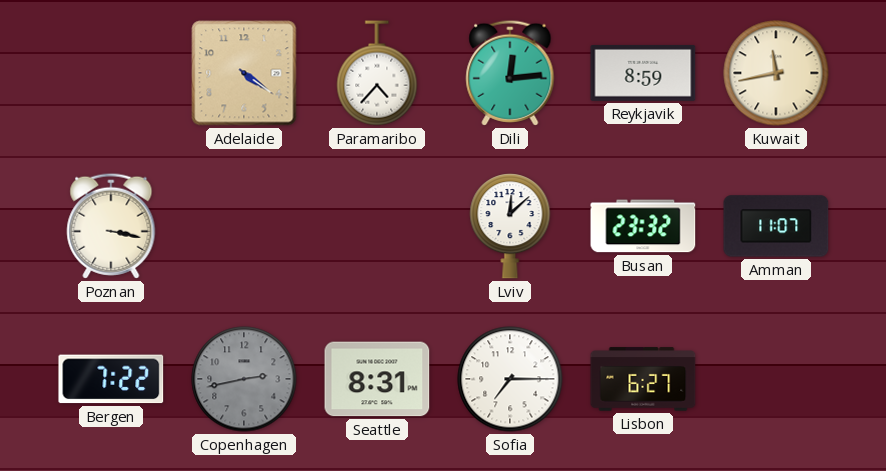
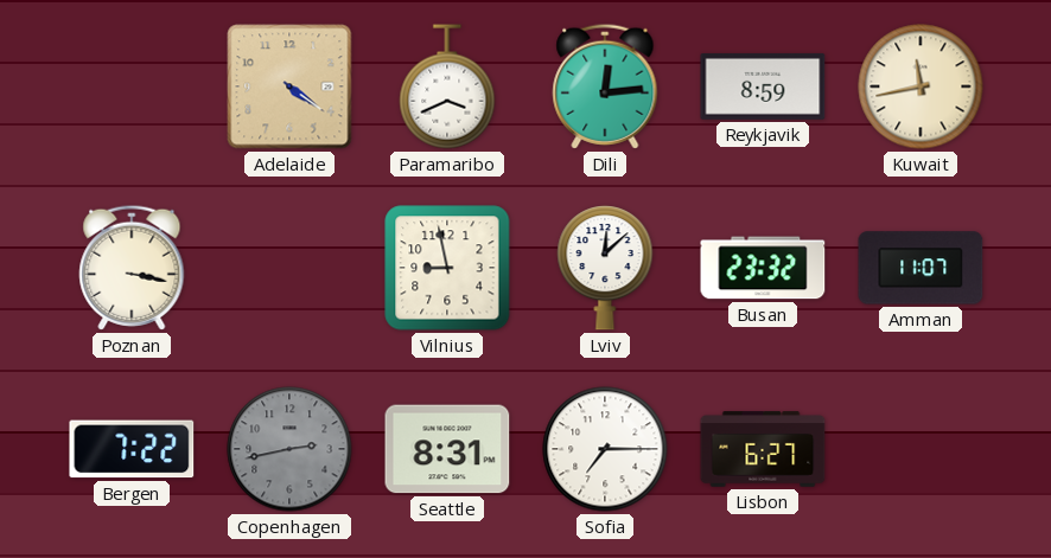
Paramaribo: 4:37 -> 3:41
Vilnius: none -> 8:58
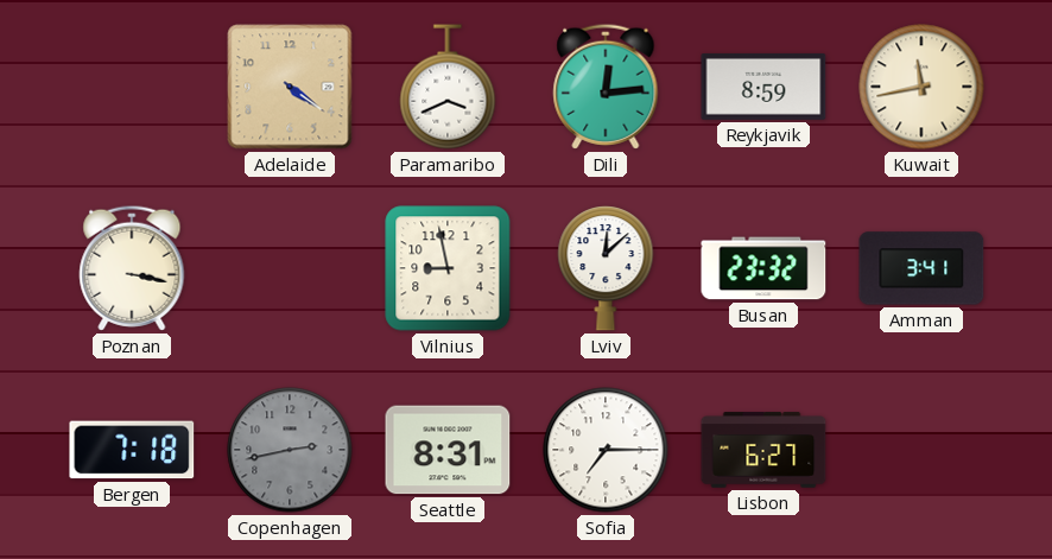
Amman: 11:07 -> 3:41
Bergen: 7:22 -> 7:18
